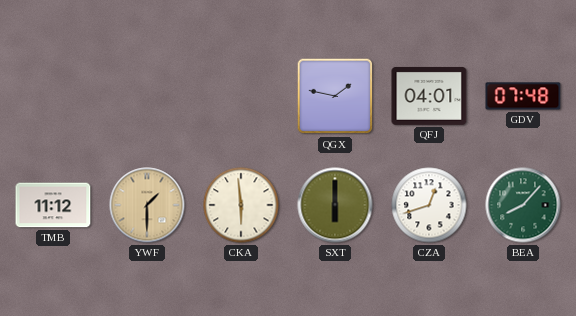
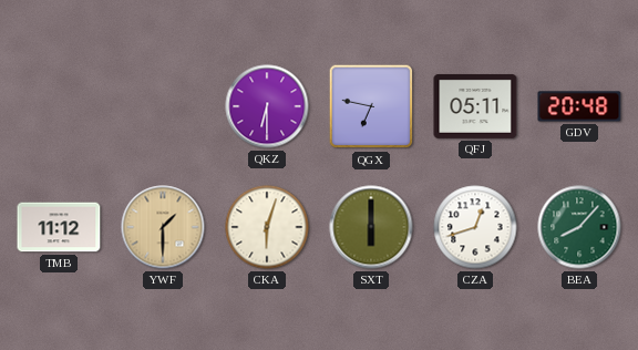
QKZ: none -> 6:30
QGX: 1:47 -> 6:47
QFJ: 04:01 -> 05:11
GDV: 07:48 -> 20:48
CKA: 5:59 -> 6:03
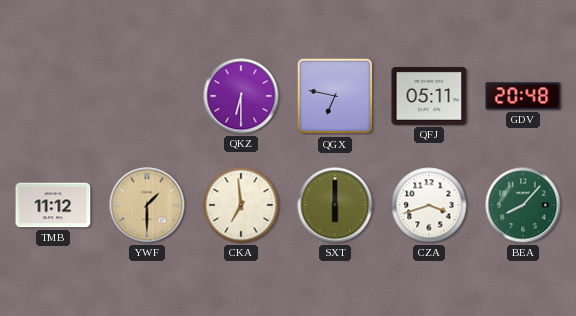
CKA: 6:03 -> 6:59
CZA: 12:42 -> 3:42
